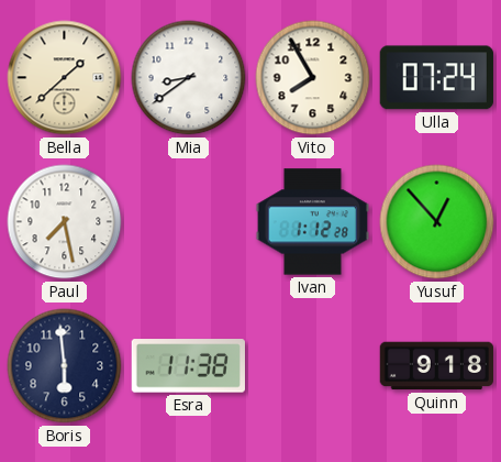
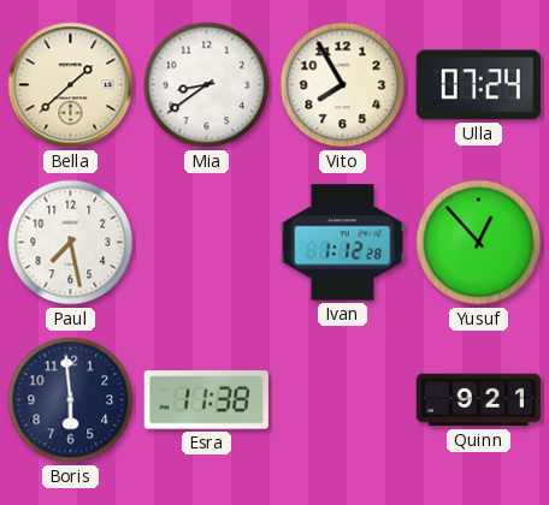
Quinn: 9:18 -> 9:21
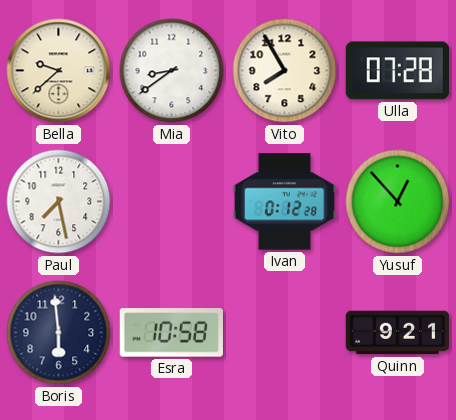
Bella: 1:38 -> 9:38
Ulla: 07:24 -> 07:28
Ivan: 1:12 -> 0:12
Esra: 11:38 -> 10:58
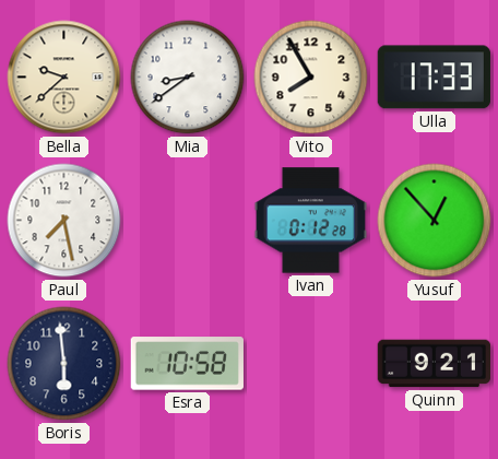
Ulla: 07:28 -> 17:33
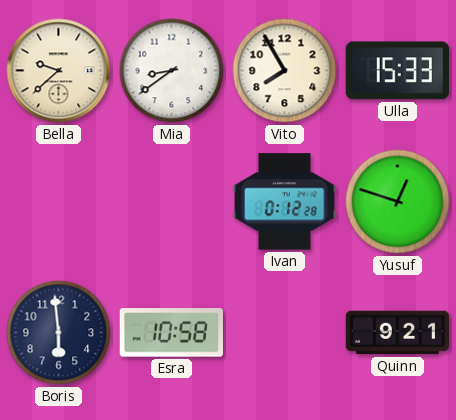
Ulla: 17:33 -> 15:33
Paul: 7:28 -> none
Yusuf: 12:53 -> 12:48
